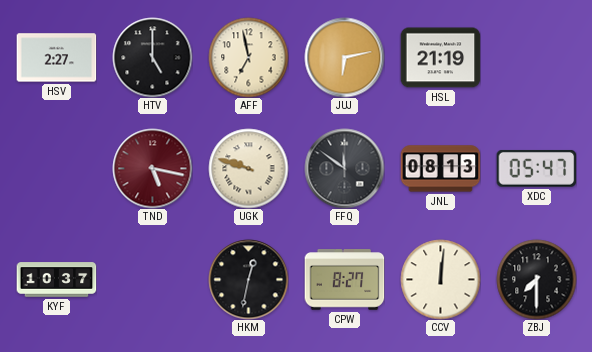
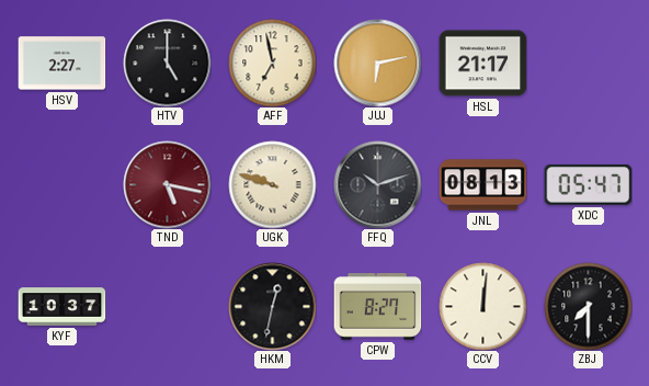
HSL: 21:19 -> 21:17
FFQ: 11:51 -> 10:12
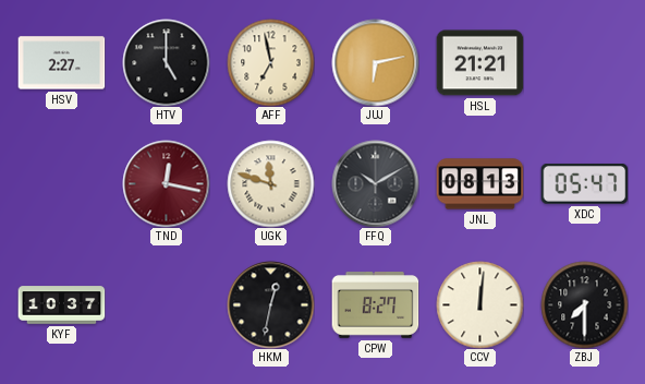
HSL: 21:17 -> 21:21
TND: 5:17 -> 12:17
UGK: 9:48 -> 11:48
FFQ: 10:12 -> 10:10
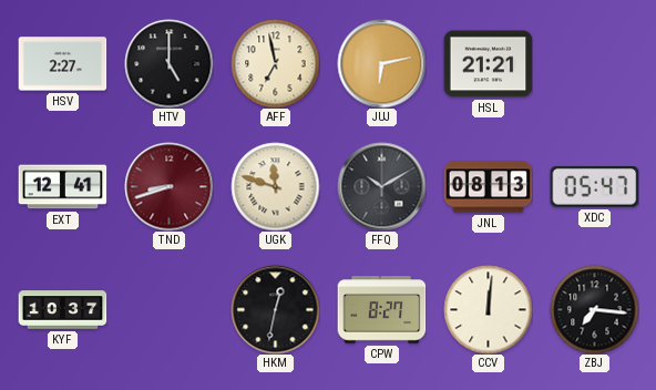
EXT: none -> 12:41
TND: 12:17 -> 8:42
ZBJ: 7:30 -> 7:16
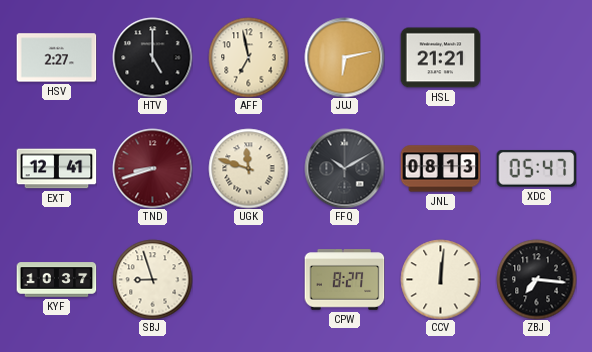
SBJ: none -> 8:57
HKM: 12:32 -> none
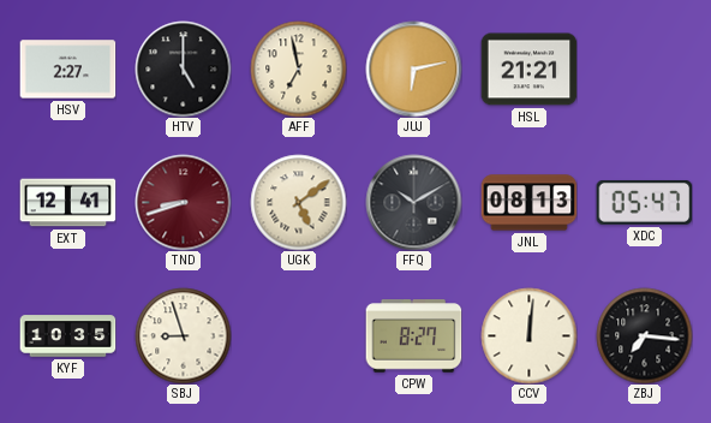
UGK: 11:48 -> 5:09
KYF: 10:37 -> 10:35
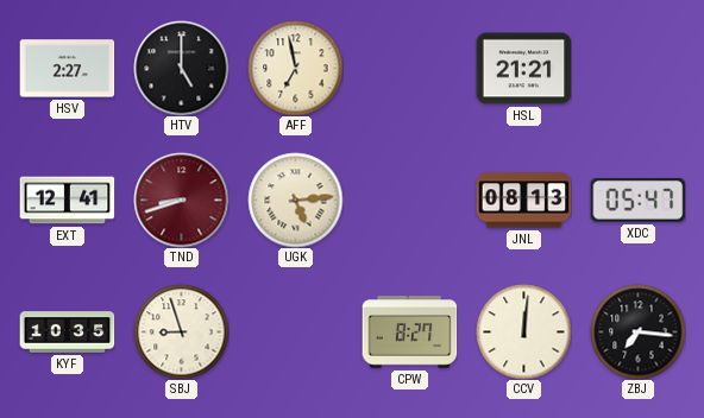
JUJ: 6:13 -> none
UGK: 5:09 -> 5:14
FFQ: 10:10 -> none
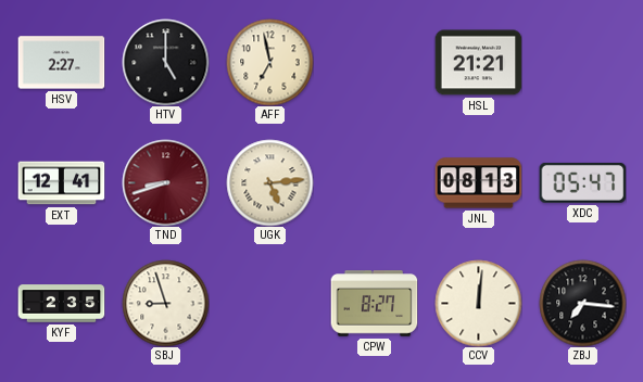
KYF: 10:35 -> 2:35
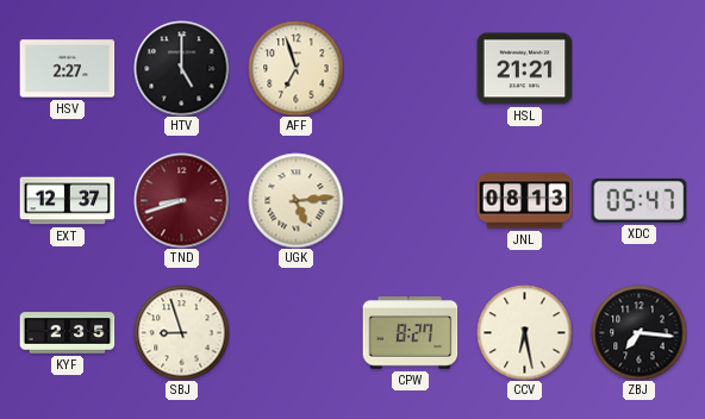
AFF: 6:58 -> 6:57
EXT: 12:41 -> 12:37
CCV: 12:01 -> 6:28
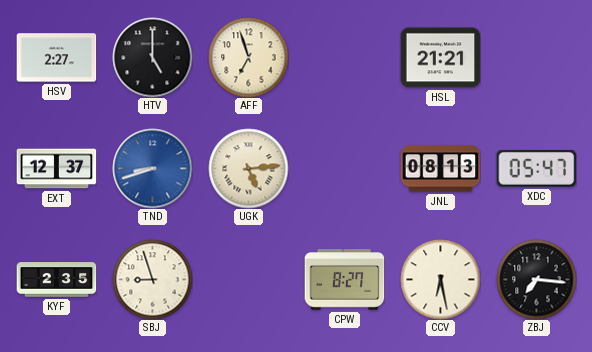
TND dial: burgundy -> blue
